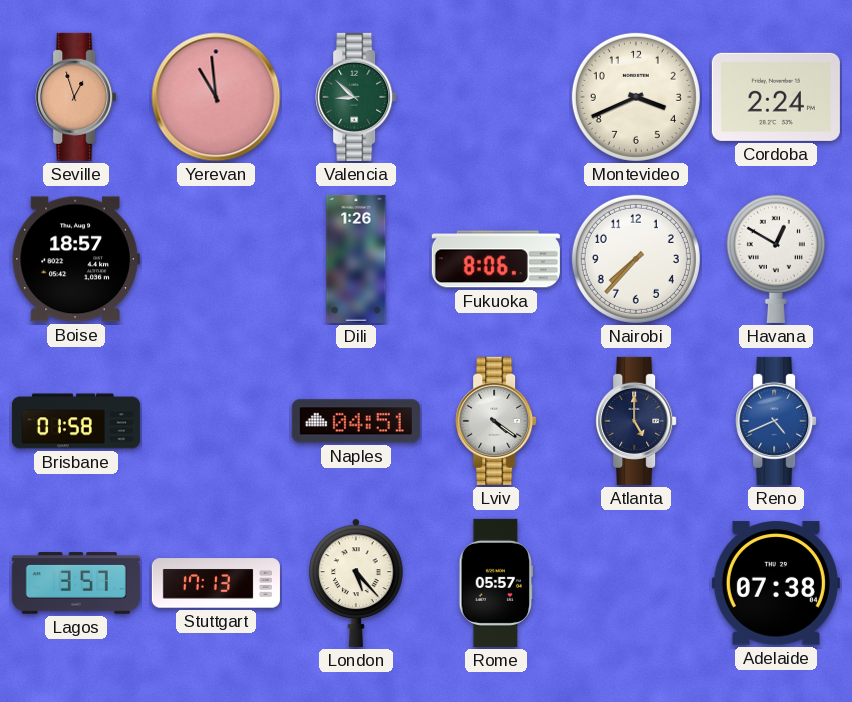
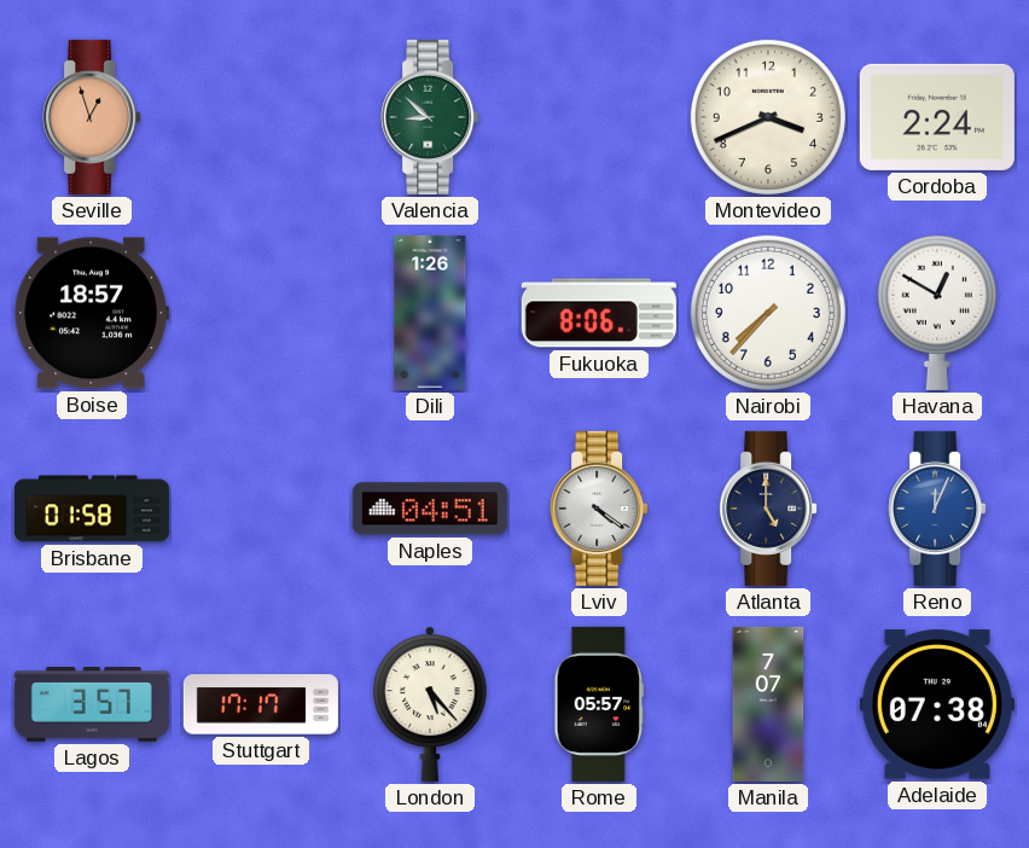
Yerevan: 10:59 -> none
Reno: 4:41 -> 12:04
Stuttgart: 17:13 -> 17:17
Manila: none -> 7:07
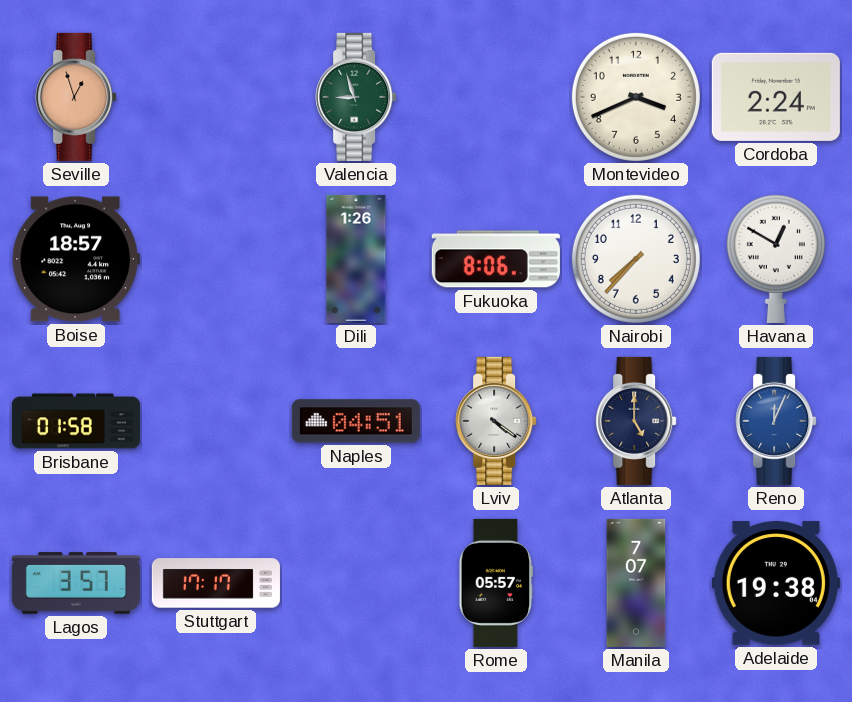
Valencia: 8:52 -> 8:57
London: 5:23 -> none
Adelaide: 07:38 -> 19:38
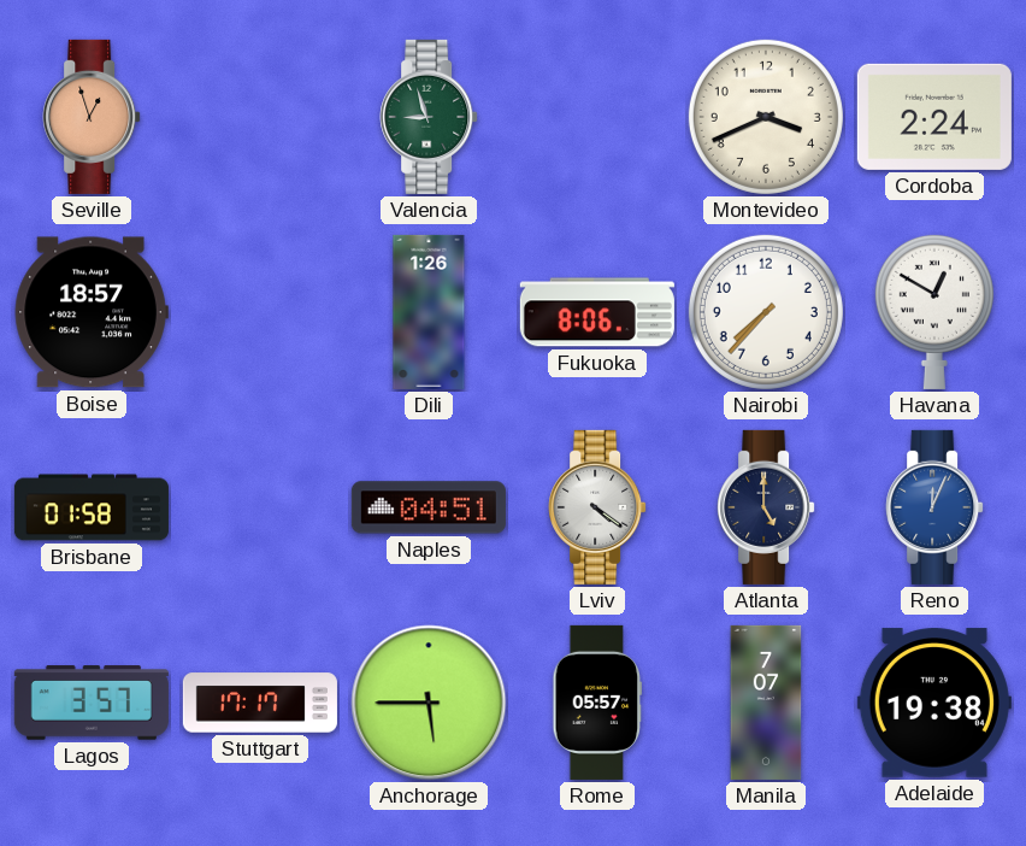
Anchorage: none -> 5:45
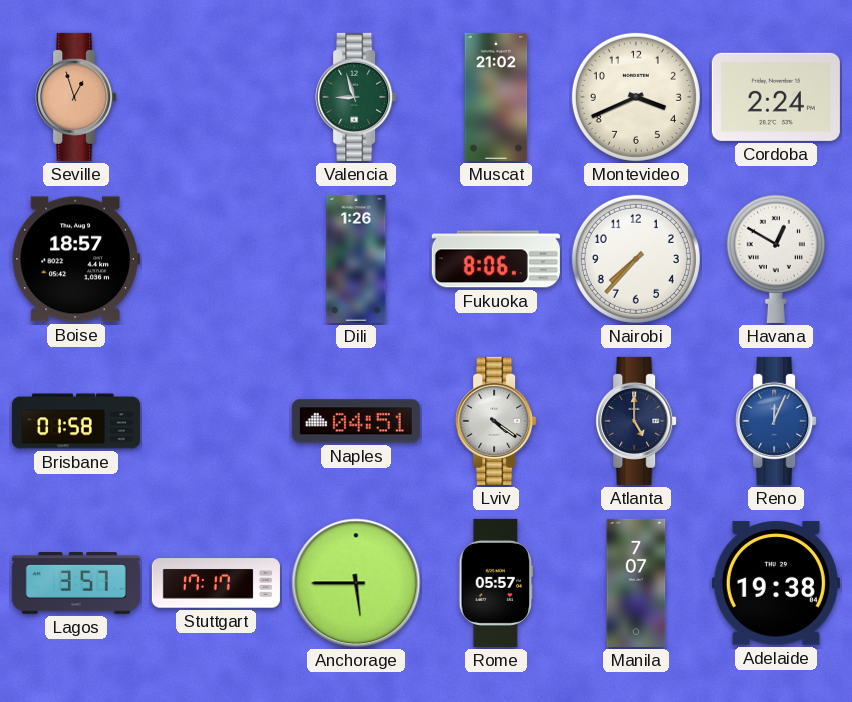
Muscat: none -> 21:02
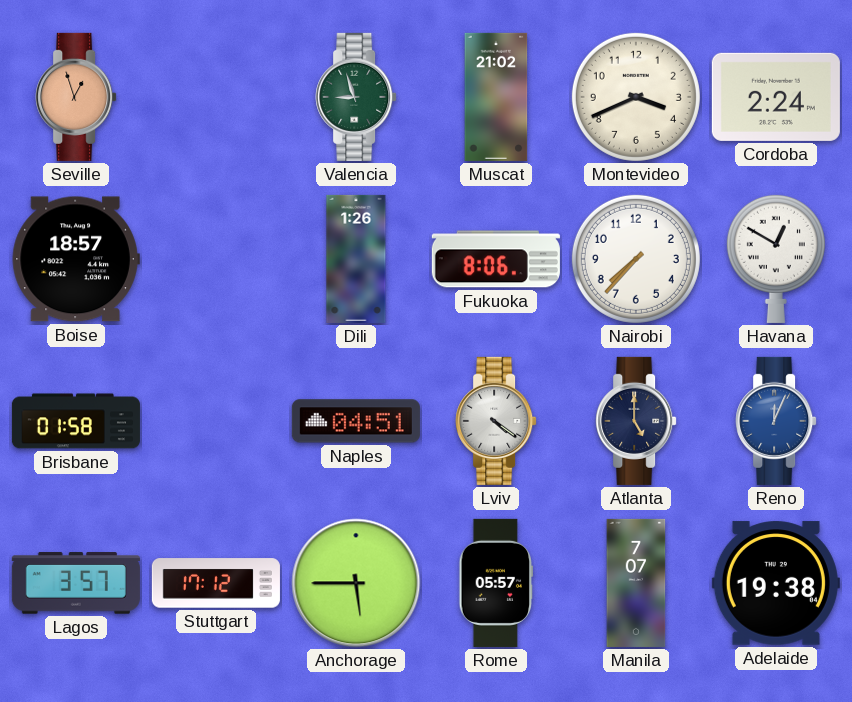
Stuttgart: 17:17 -> 17:12
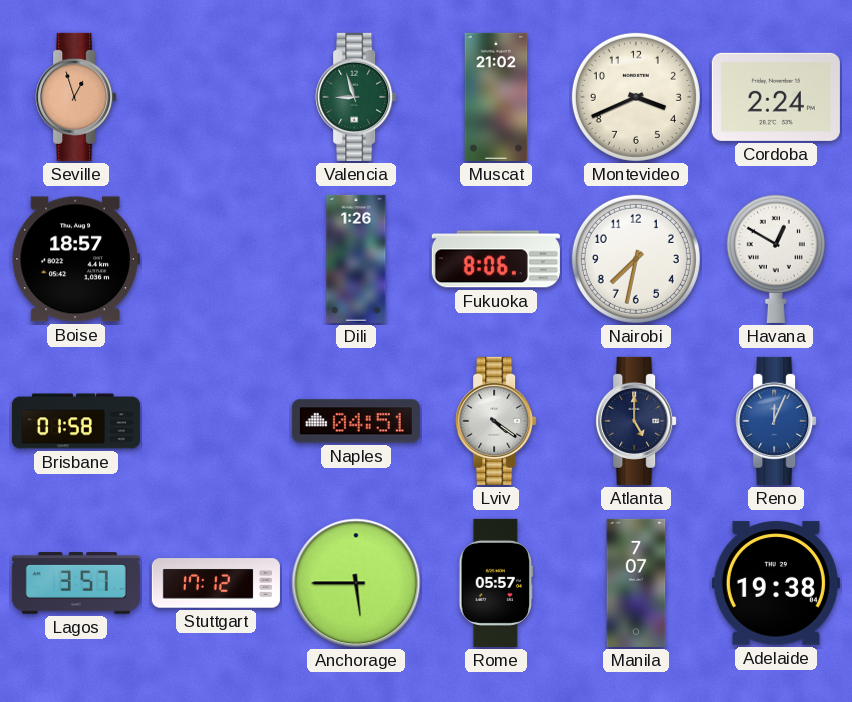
Nairobi: 7:37 -> 7:32
